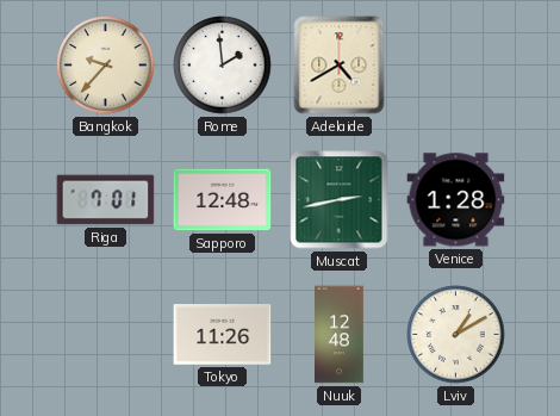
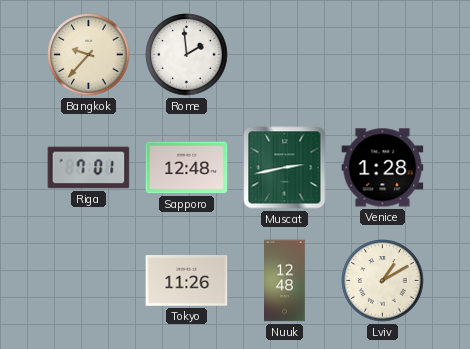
Adelaide: 4:40 -> none
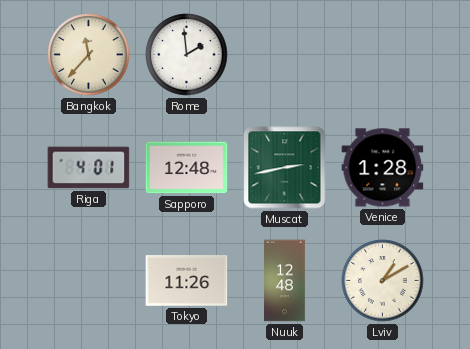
Bangkok: 9:37 -> 11:37
Riga: 7:01 -> 4:01
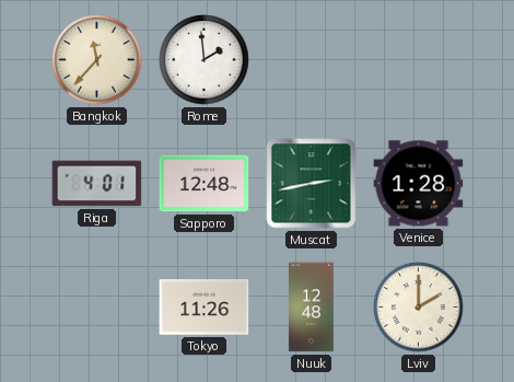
Lviv: 1:10 -> 2:00
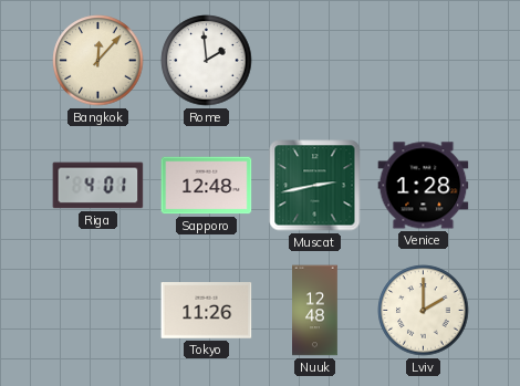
Bangkok: 11:37 -> 12:07
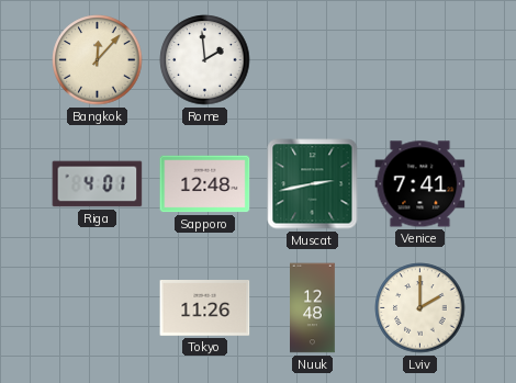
Venice: 1:28 -> 7:41
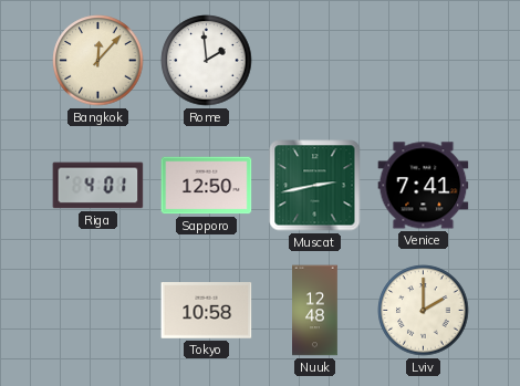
Sapporo: 12:48 -> 12:50
Tokyo: 11:26 -> 10:58
